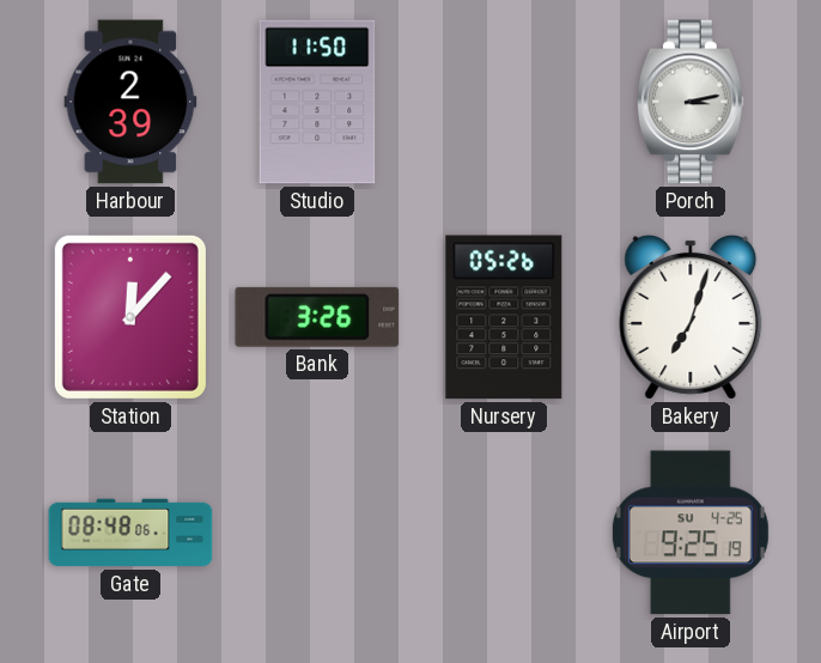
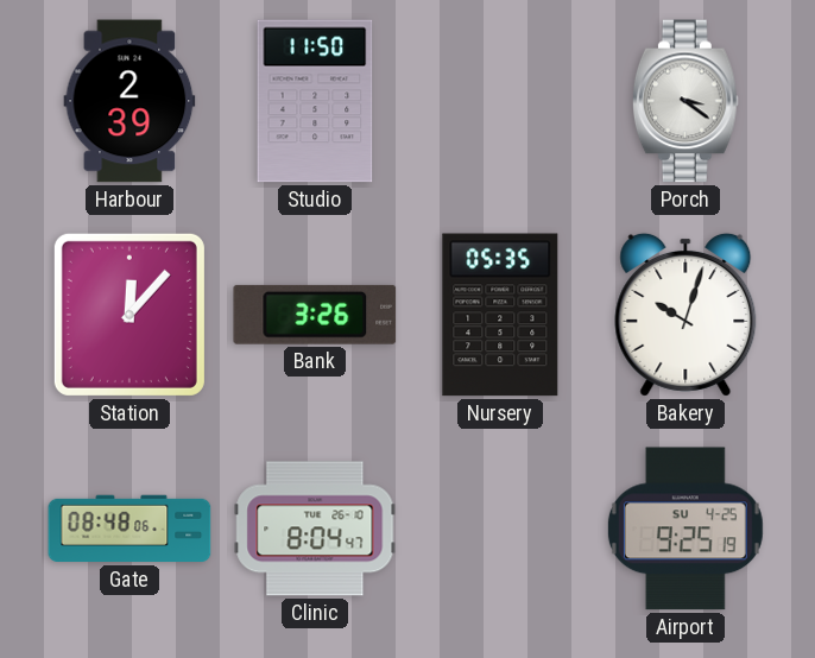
Porch: 3:13 -> 3:21
Nursery: 05:26 -> 05:35
Bakery: 7:03 -> 10:03
Clinic: none -> 8:04
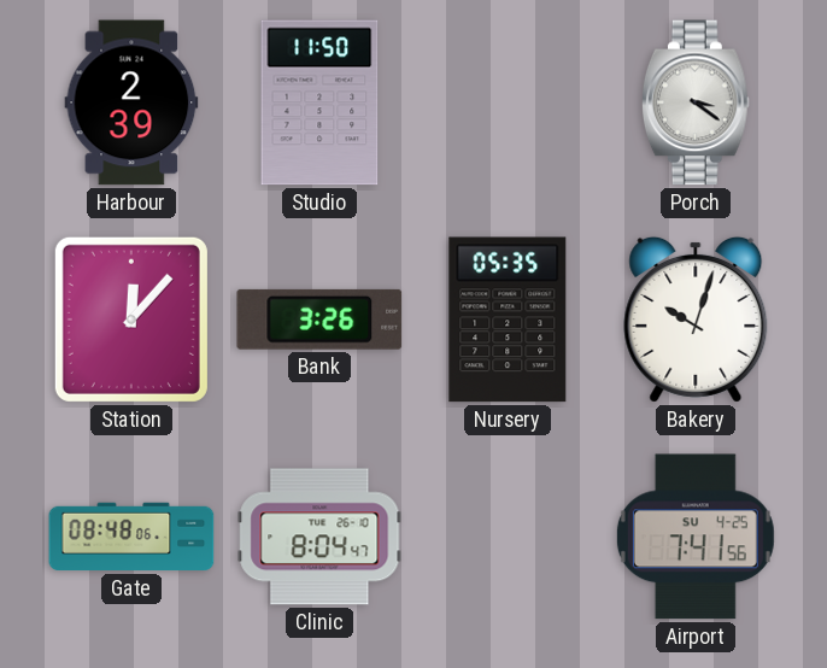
Airport: 9:25 -> 7:41
